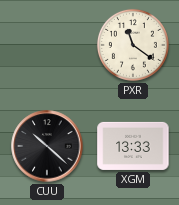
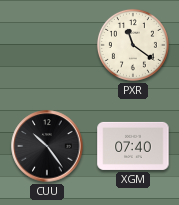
CUU: 10:22 -> 10:24
XGM: 13:33 -> 07:40
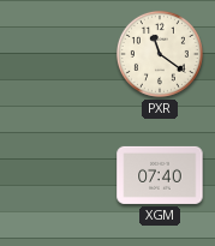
CUU: 10:24 -> none
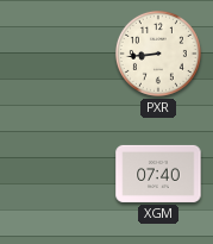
PXR: 11:21 -> 8:44
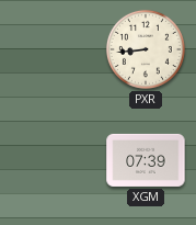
XGM: 07:40 -> 07:39
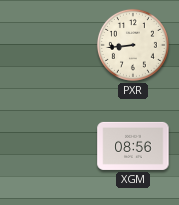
XGM: 07:39 -> 08:56
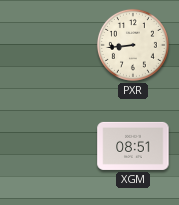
XGM: 08:56 -> 08:51
